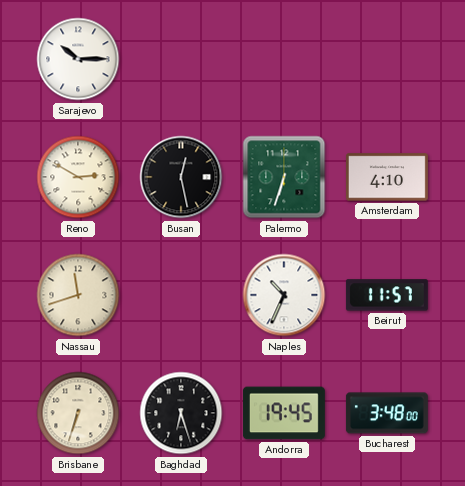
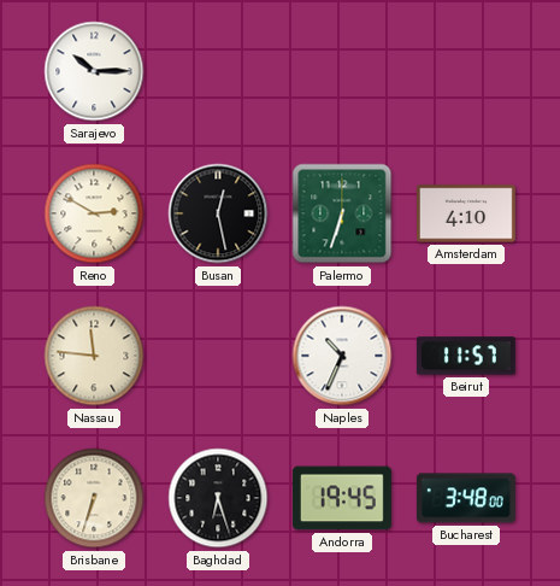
Nassau: 11:42 -> 11:46
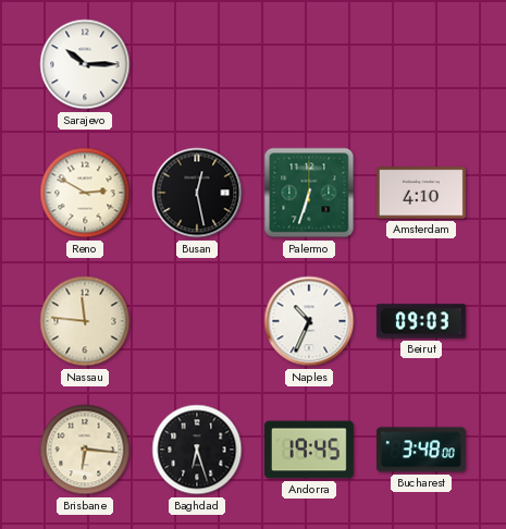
Beirut: 11:57 -> 09:03
Brisbane: 6:33 -> 6:16
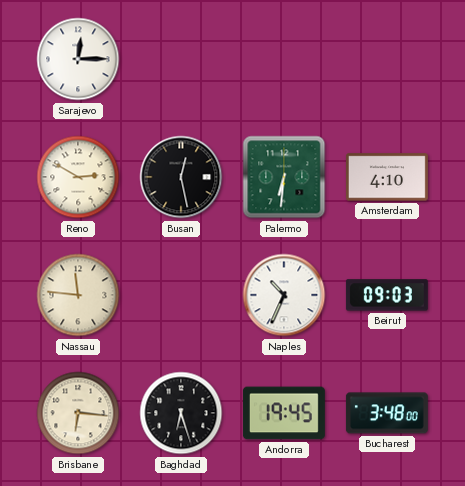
Sarajevo: 10:15 -> 12:15
Palermo: 6:33 -> 6:31
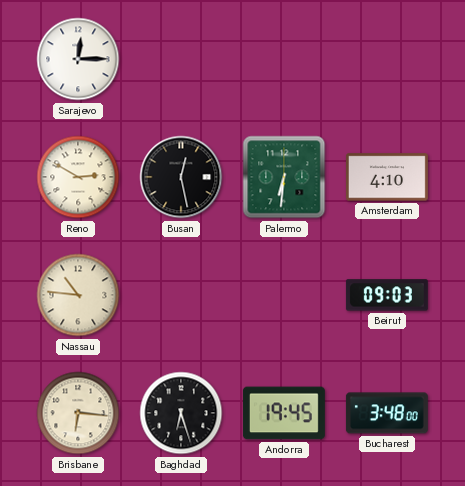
Nassau: 11:46 -> 10:46
Naples: 10:34 -> none
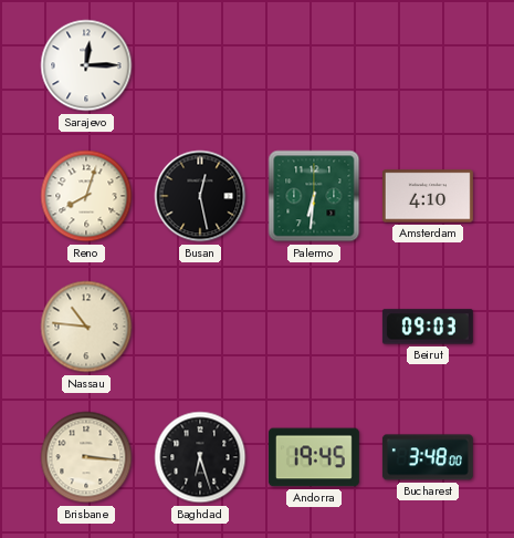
Reno: 2:50 -> 8:03
Brisbane: 6:16 -> 3:16
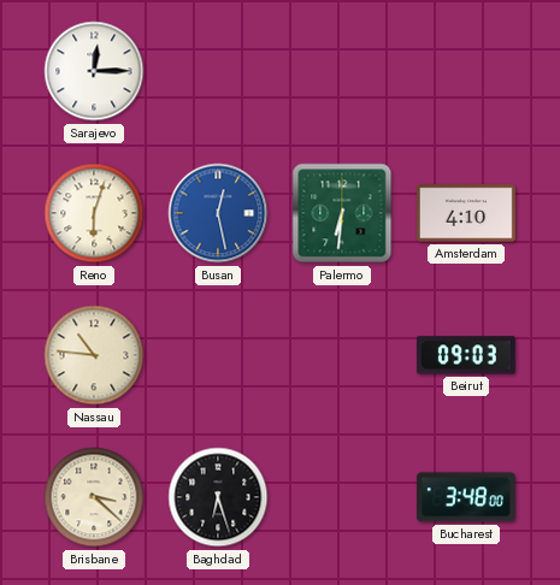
Reno: 8:03 -> 6:03
Busan dial: black -> blue
Brisbane: 3:16 -> 3:22
Andorra: 19:45 -> none
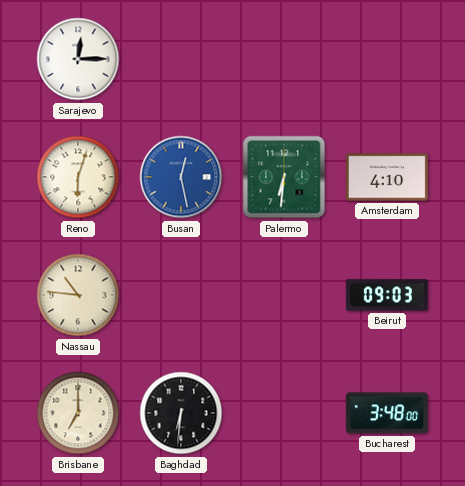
Brisbane: 3:22 -> 7:00
Baghdad: 6:27 -> 6:31
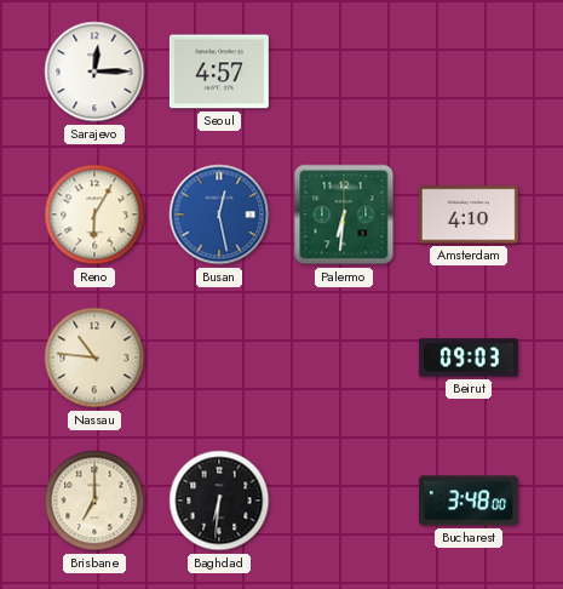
Seoul: none -> 4:57
Reno: 6:03 -> 6:05
